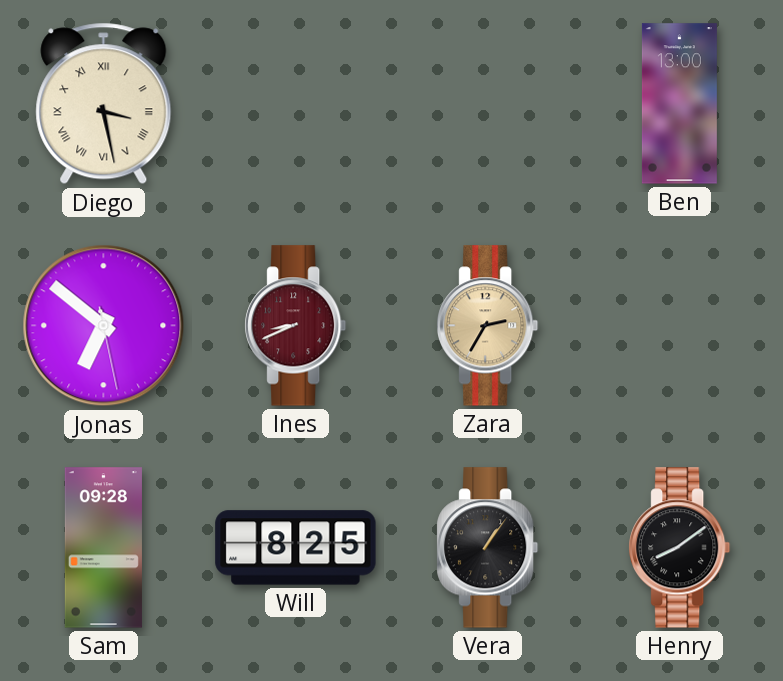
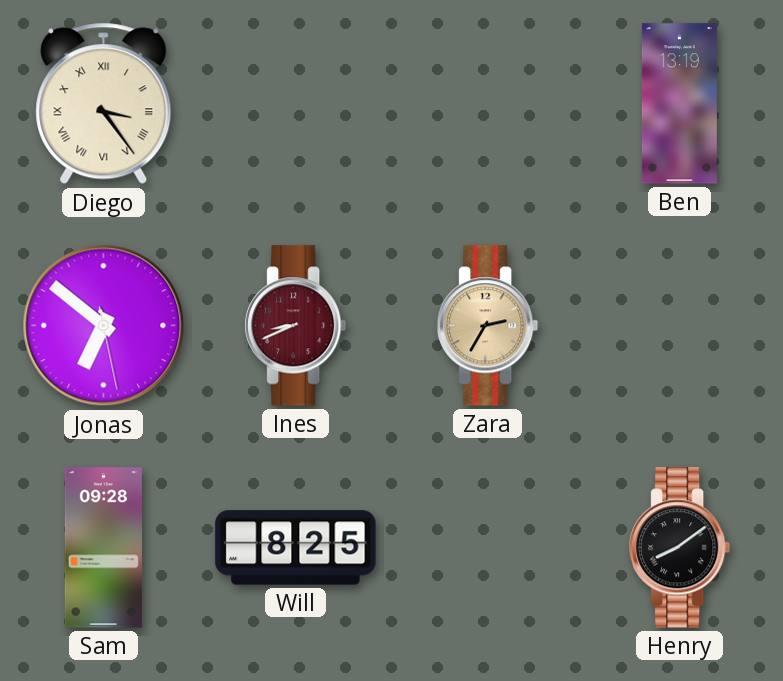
Diego: 3:28 -> 3:24
Ben: 13:00 -> 13:19
Vera: 1:06 -> none
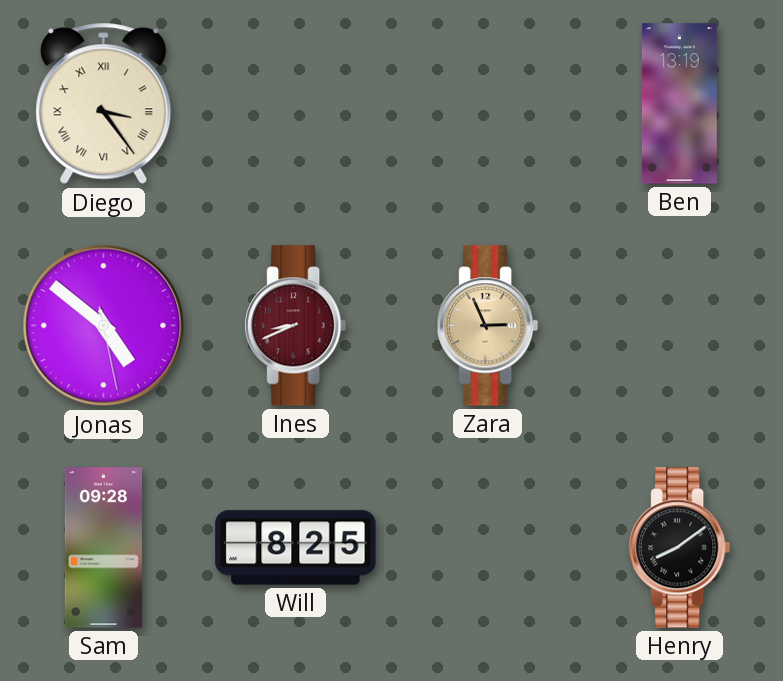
Jonas: 6:51 -> 4:51
Zara: 2:35 -> 2:56
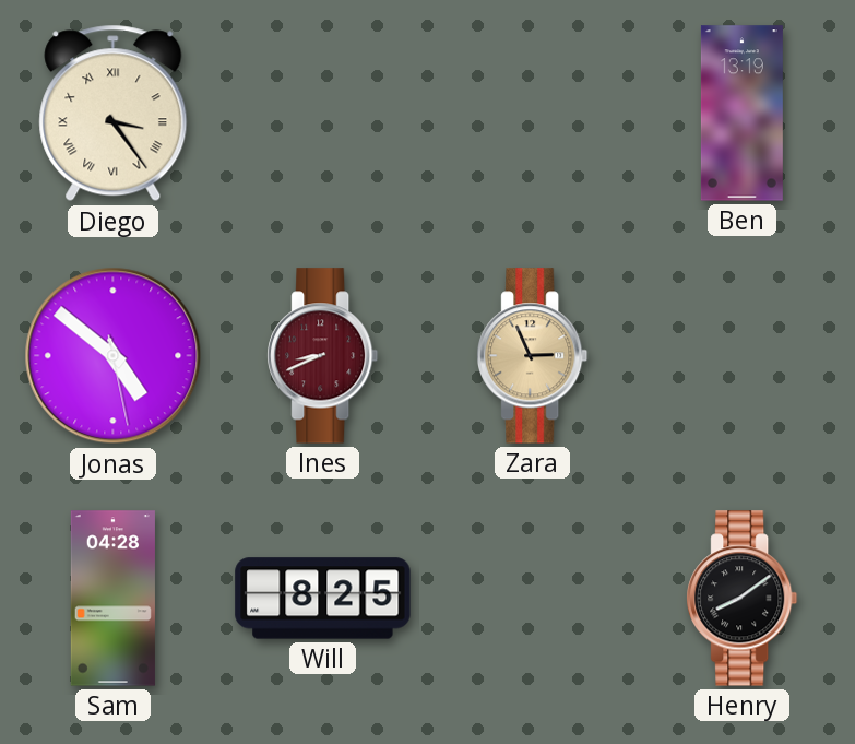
Sam: 09:28 -> 04:28
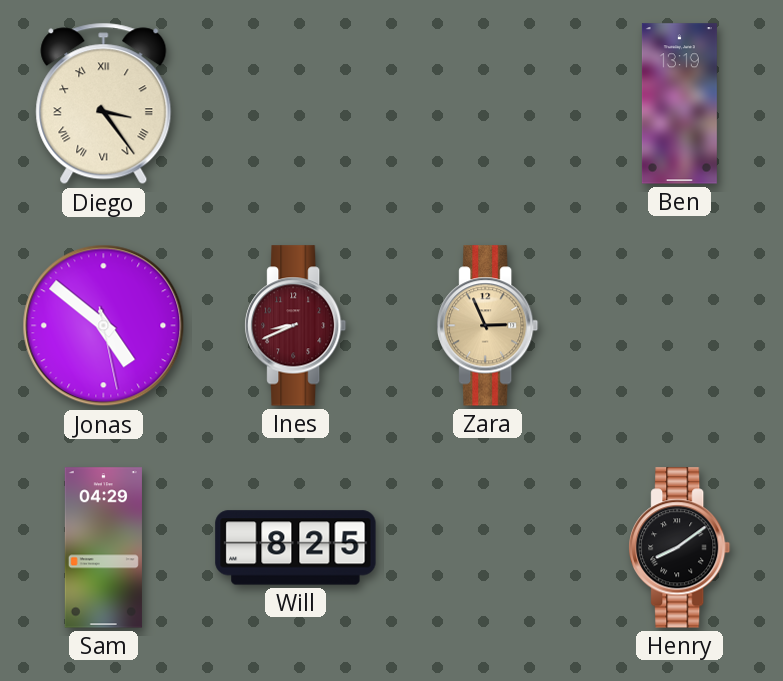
Sam: 04:28 -> 04:29
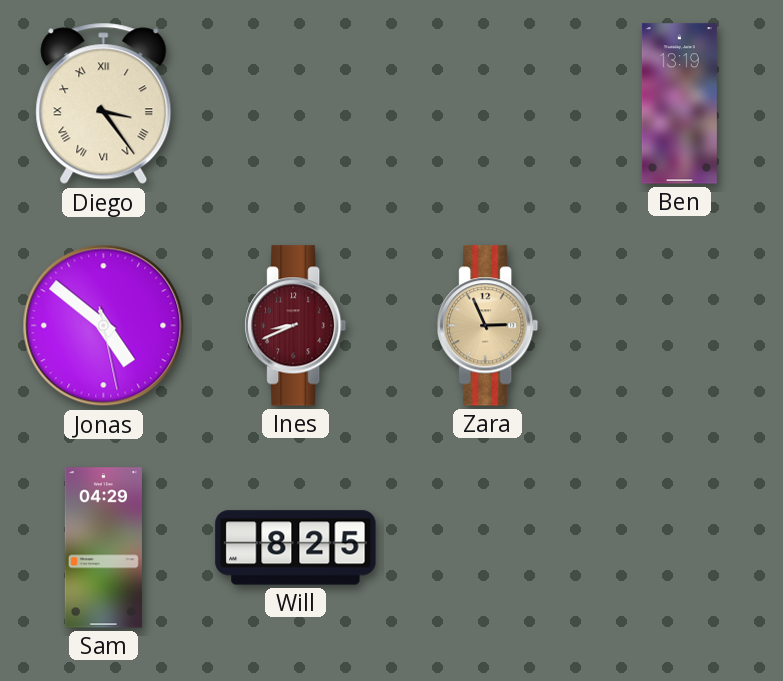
Henry: 8:09 -> none
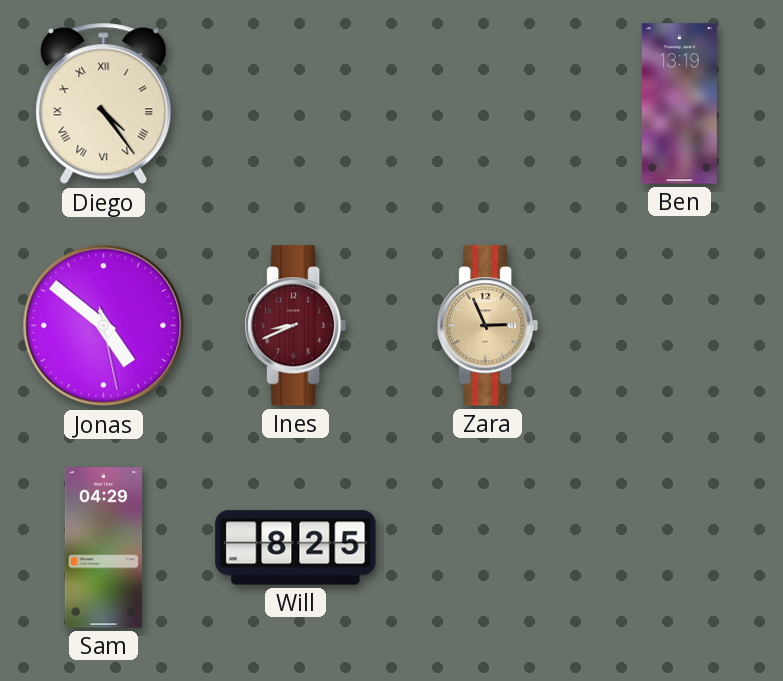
Diego: 3:24 -> 4:24
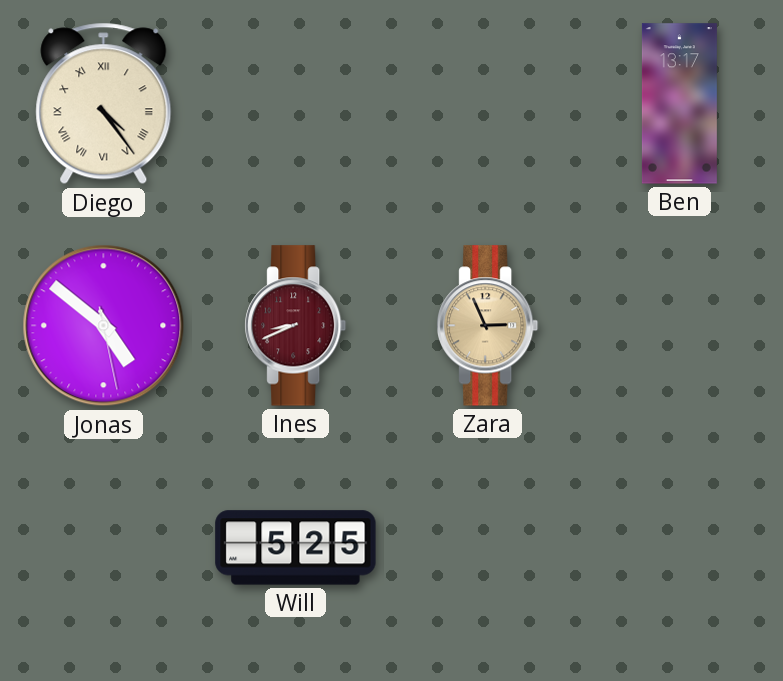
Ben: 13:19 -> 13:17
Sam: 04:29 -> none
Will: 8:25 -> 5:25
